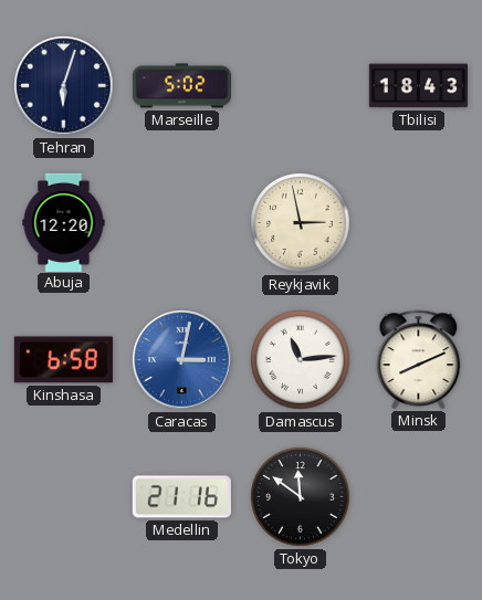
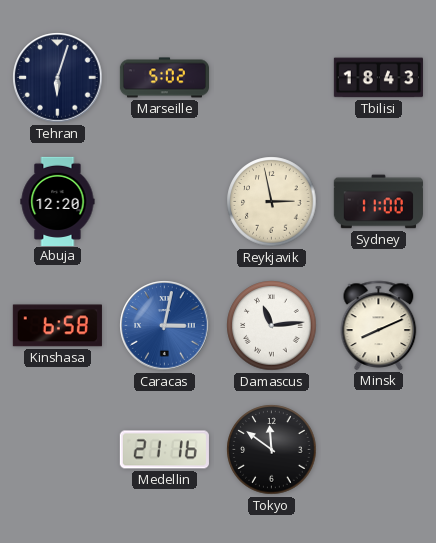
Sydney: none -> 11:00
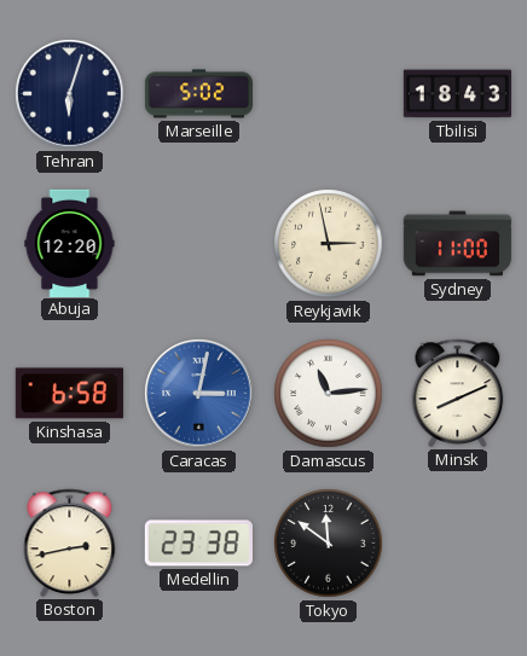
Boston: none -> 2:43
Medellin: 21:16 -> 23:38
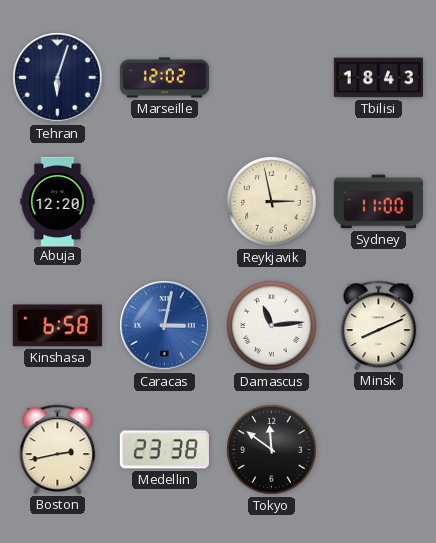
Marseille: 5:02 -> 12:02
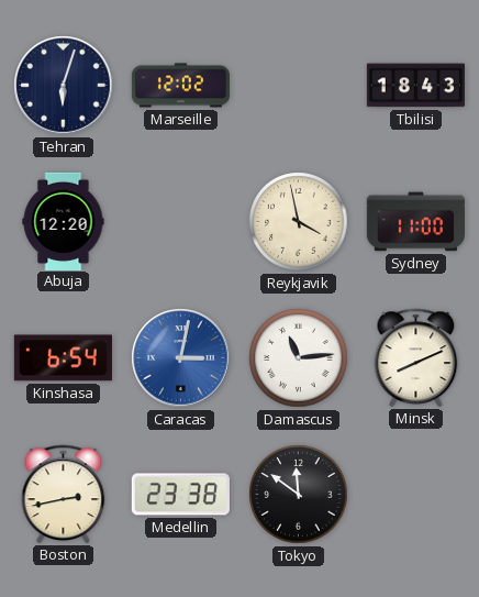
Reykjavik: 2:58 -> 3:58
Kinshasa: 6:58 -> 6:54
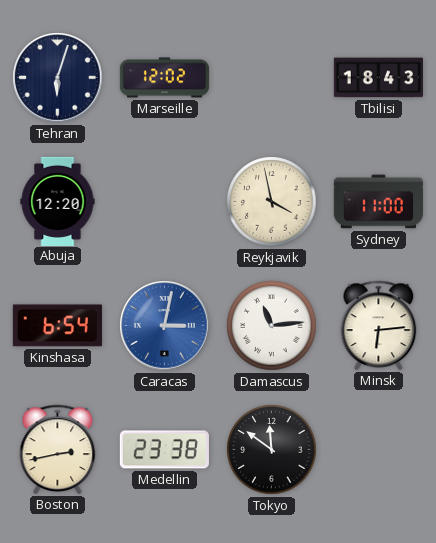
Minsk: 8:11 -> 6:14
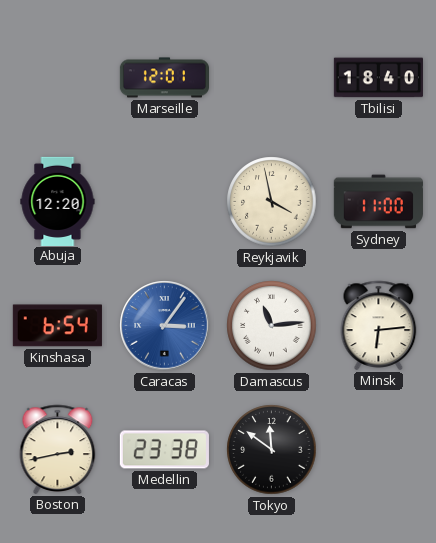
Tehran: 6:03 -> none
Marseille: 12:02 -> 12:01
Tbilisi: 18:43 -> 18:40
Caracas: 3:02 -> 3:06
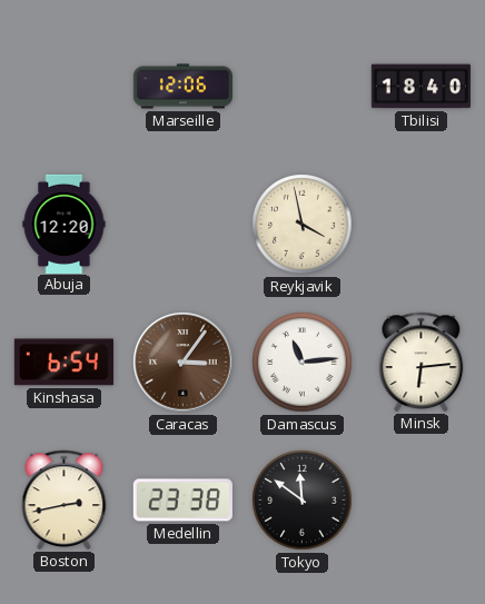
Marseille: 12:01 -> 12:06
Sydney: 11:00 -> none
Caracas dial: blue -> brown
